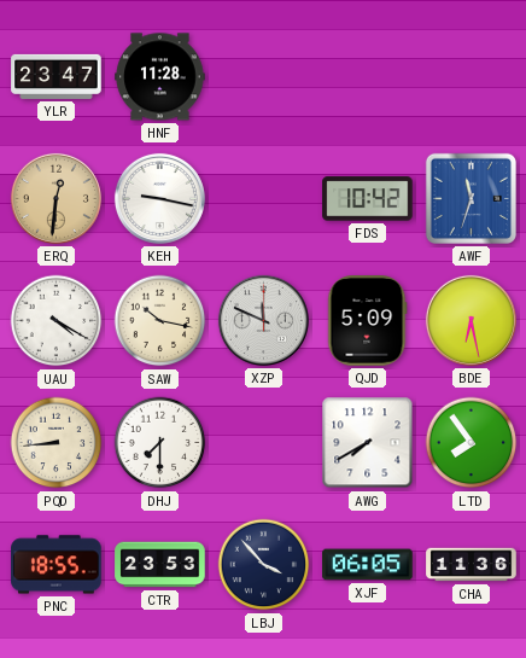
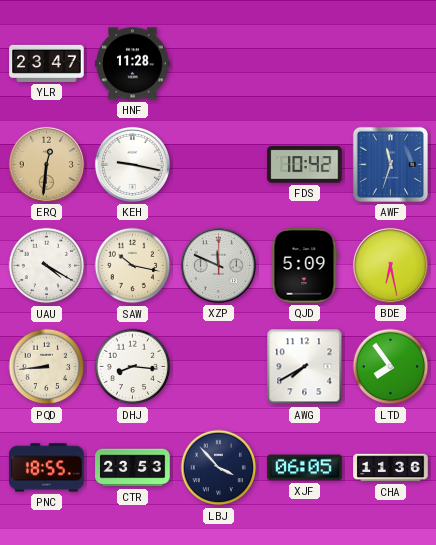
DHJ: 7:30 -> 8:16
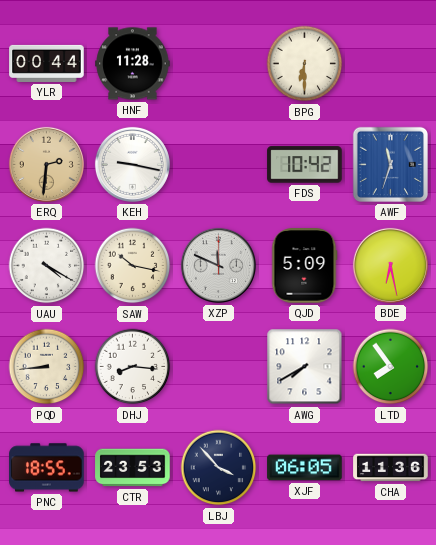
YLR: 23:47 -> 00:44
BPG: none -> 6:30
ERQ: 12:31 -> 2:31
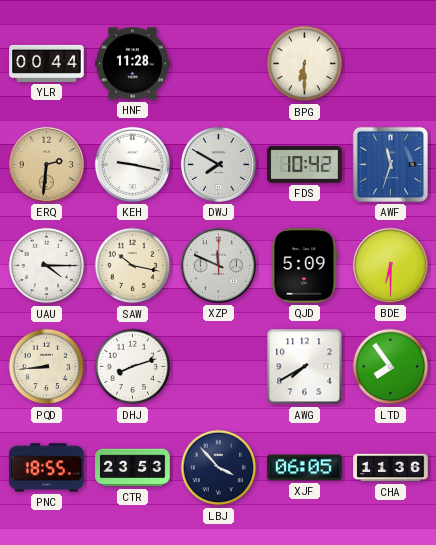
DWJ: none -> 7:50
UAU: 4:20 -> 4:15
BDE: 6:28 -> 6:30
DHJ: 8:16 -> 8:12
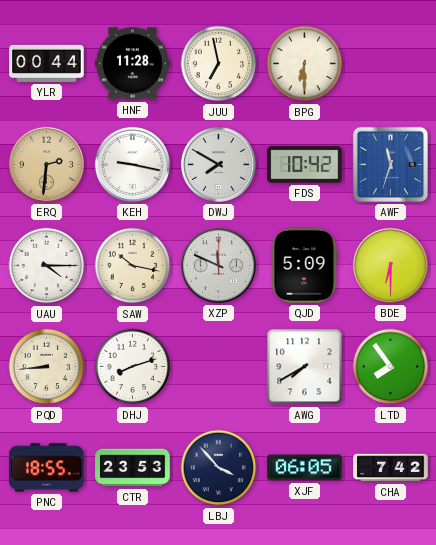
JUU: none -> 6:58
CHA: 11:36 -> 7:42
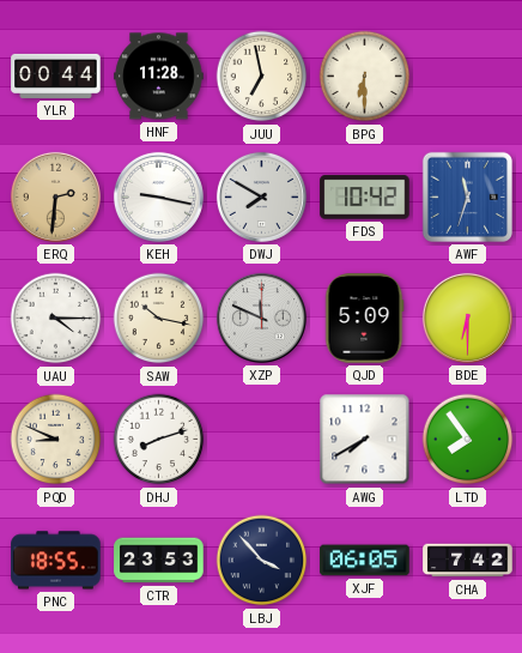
PQD: 8:44 -> 8:49
